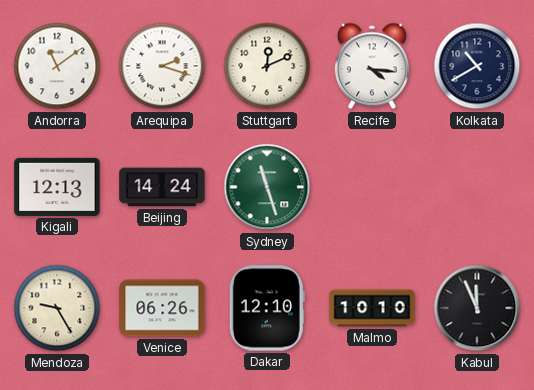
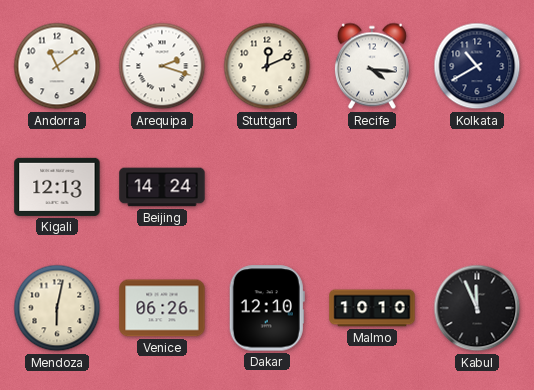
Sydney: 11:27 -> none
Mendoza: 9:25 -> 6:02
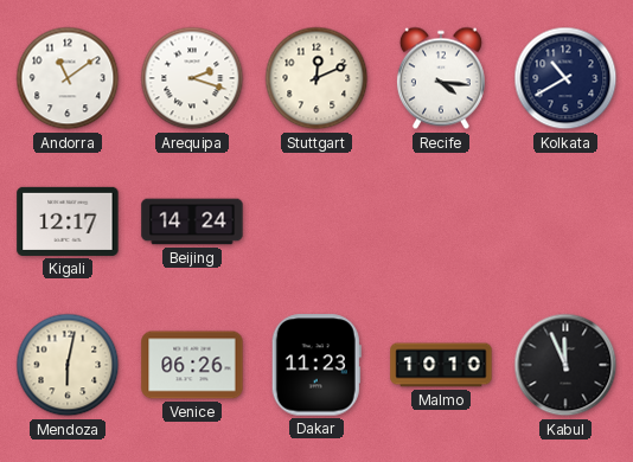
Kigali: 12:13 -> 12:17
Dakar: 12:10 -> 11:23
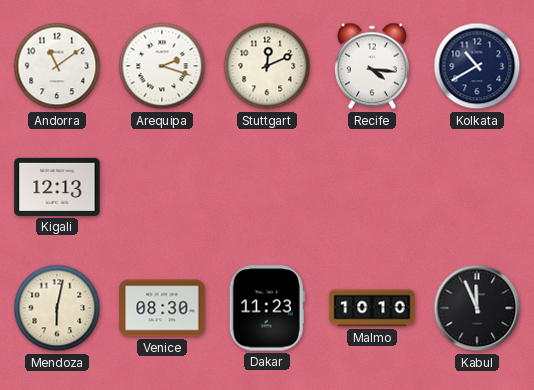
Kigali: 12:17 -> 12:13
Beijing: 14:24 -> none
Venice: 06:26 -> 08:30
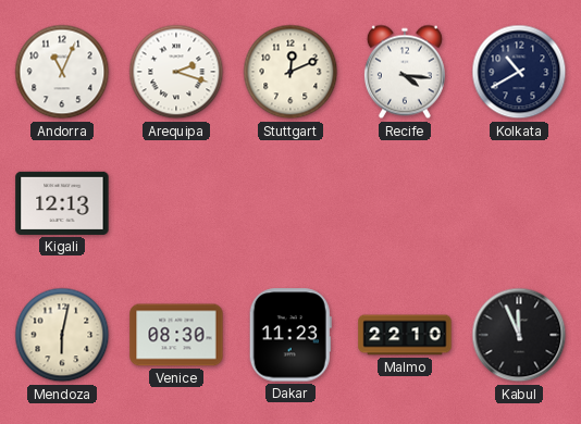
Andorra: 11:09 -> 11:04
Malmo: 10:10 -> 22:10
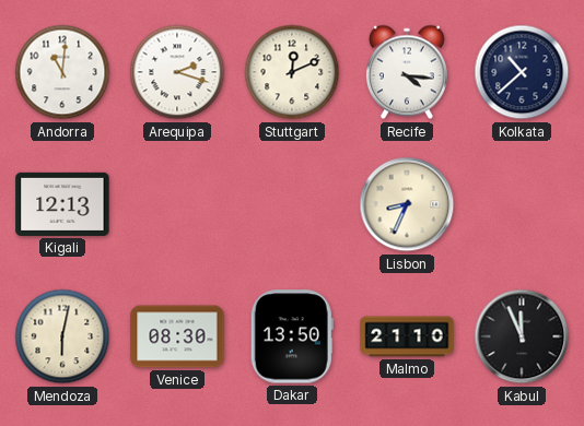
Andorra: 11:04 -> 11:01
Kolkata: 10:40 -> 10:38
Lisbon: none -> 8:34
Dakar: 11:23 -> 13:50
Malmo: 22:10 -> 21:10
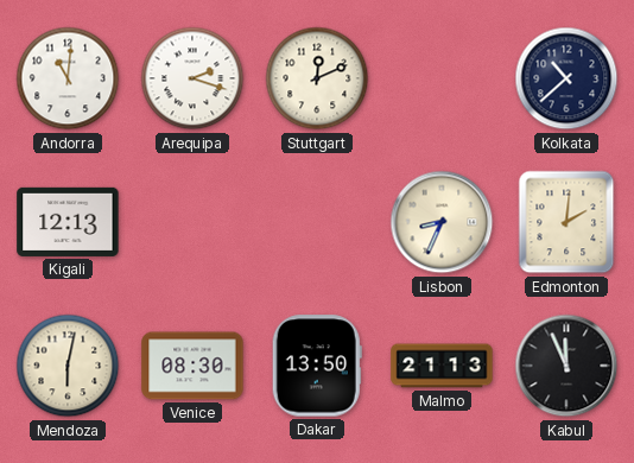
Recife: 4:16 -> none
Edmonton: none -> 2:01
Malmo: 21:10 -> 21:13
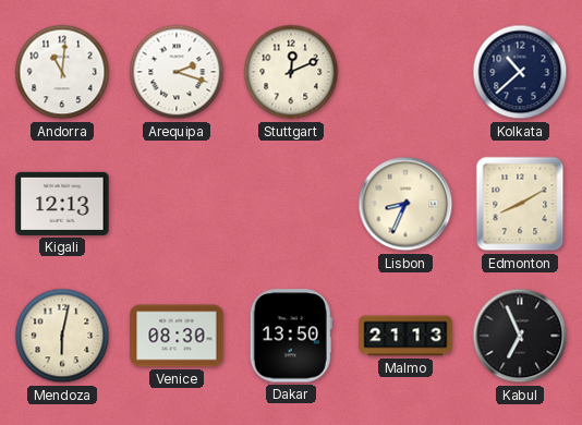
Edmonton: 2:01 -> 8:10
Kabul: 11:56 -> 6:56
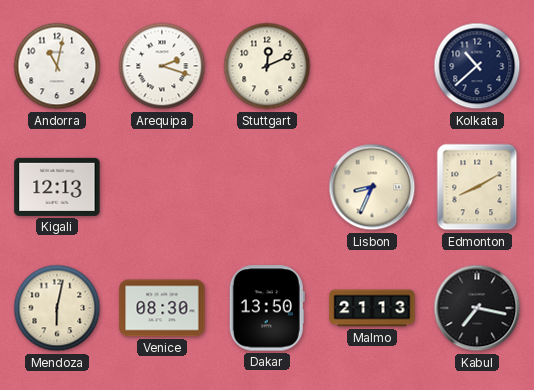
Andorra: 11:01 -> 11:02
Kabul: 6:56 -> 7:17
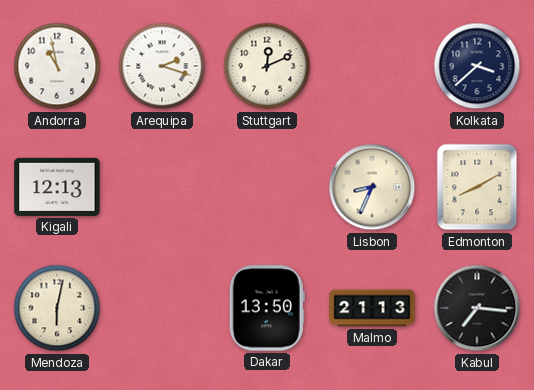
Andorra: 11:02 -> 10:58
Kolkata: 10:38 -> 3:38
Venice: 08:30 -> none
Kabul: 7:17 -> 7:16
